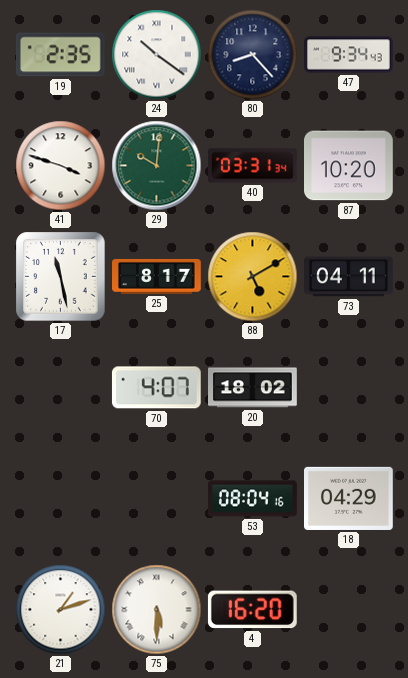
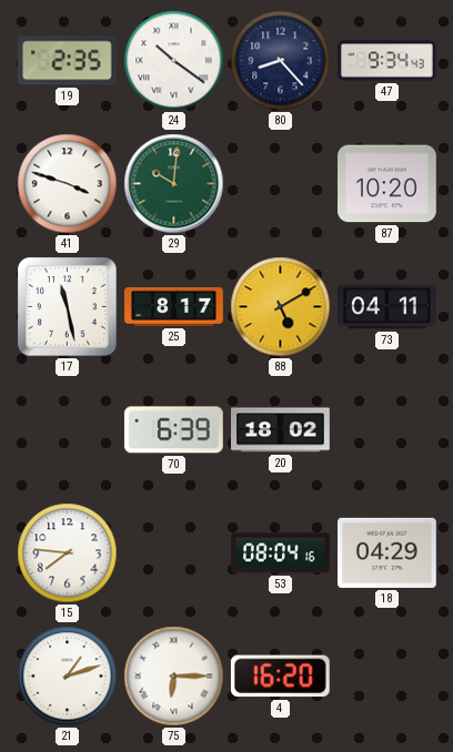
40: 03:31 -> none
70: 4:07 -> 6:39
15: none -> 7:46
75: 5:30 -> 6:15
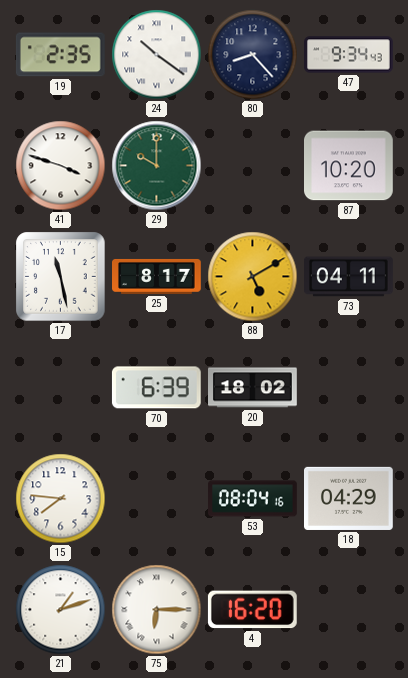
29: 10:01 -> 10:00
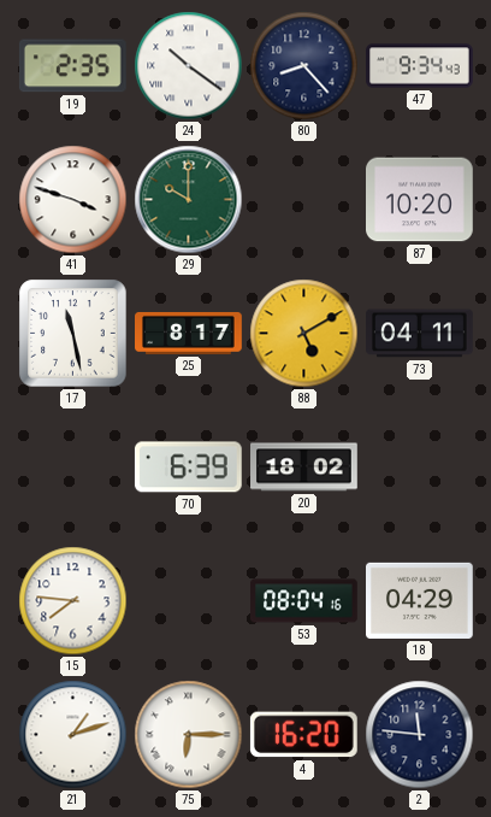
2: none -> 11:46
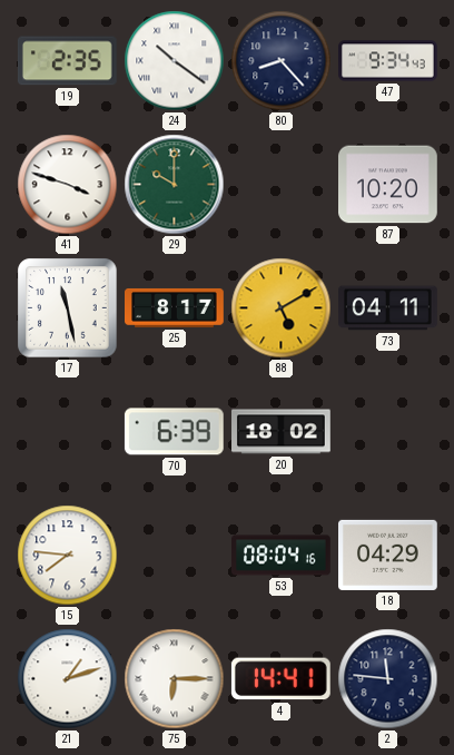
4: 16:20 -> 14:41
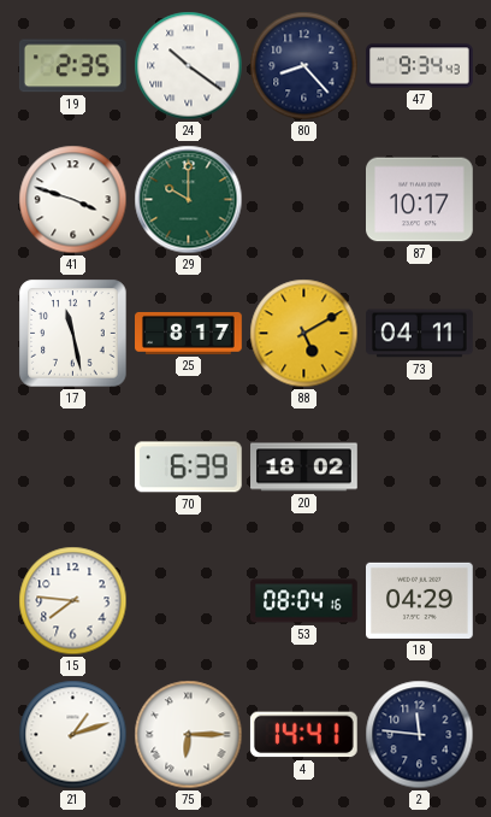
87: 10:20 -> 10:17
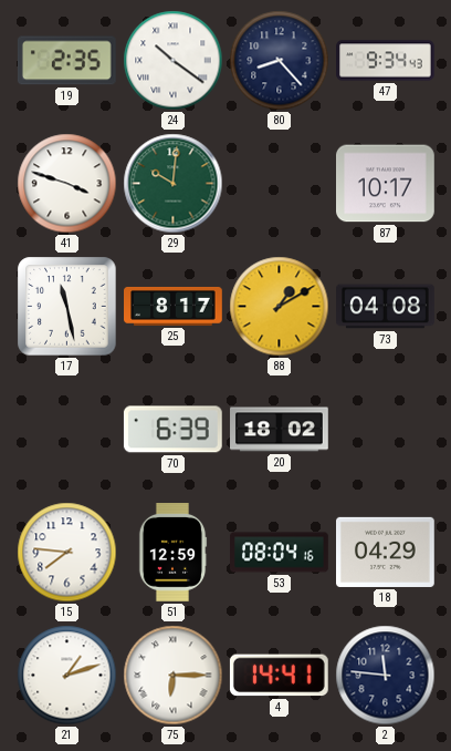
29: 10:00 -> 10:01
88: 5:10 -> 1:10
73: 04:11 -> 04:08
51: none -> 12:59
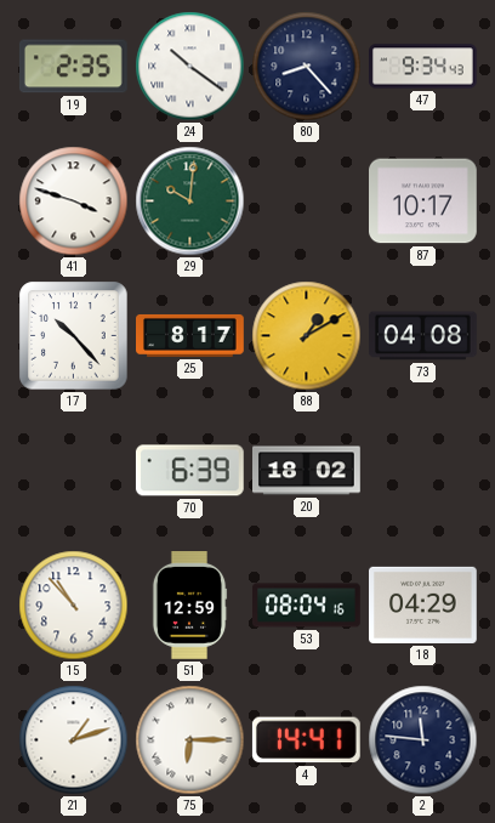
17: 11:28 -> 10:23
15: 7:46 -> 10:53
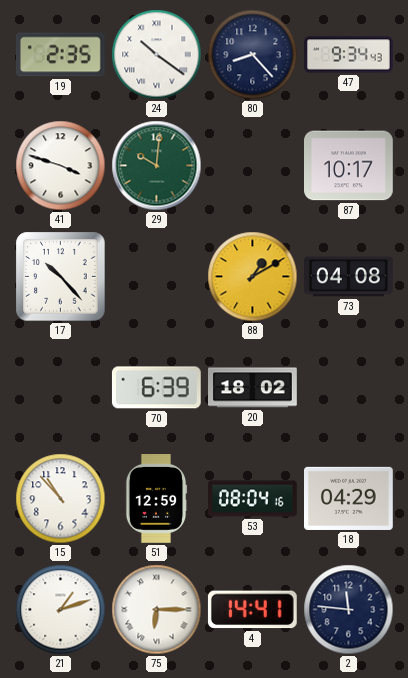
25: 8:17 -> none
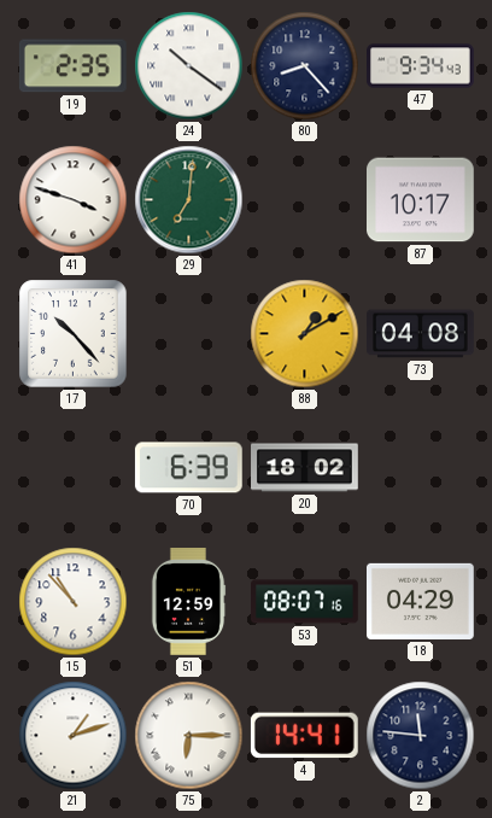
29: 10:01 -> 7:01
53: 08:04 -> 08:07
